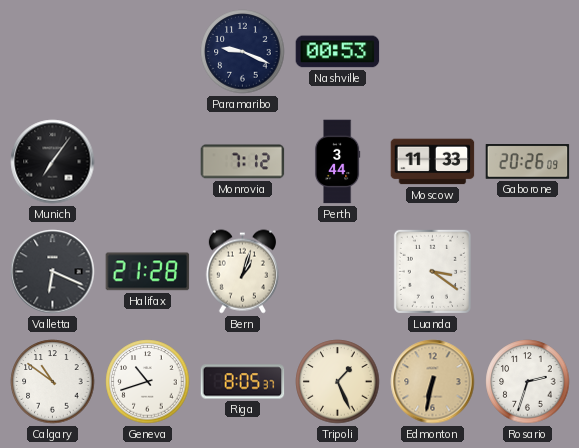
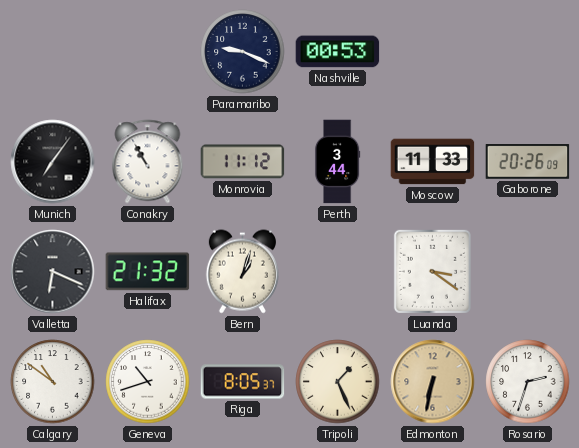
Conakry: none -> 10:55
Monrovia: 7:12 -> 11:12
Halifax: 21:28 -> 21:32
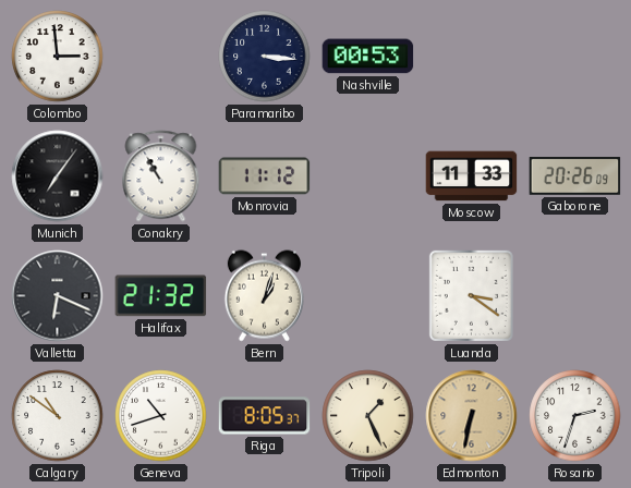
Colombo: none -> 2:59
Paramaribo: 9:19 -> 3:16
Perth: 3:44 -> none
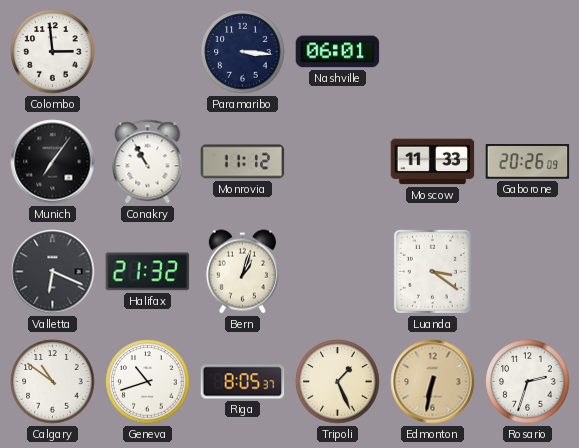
Nashville: 00:53 -> 06:01
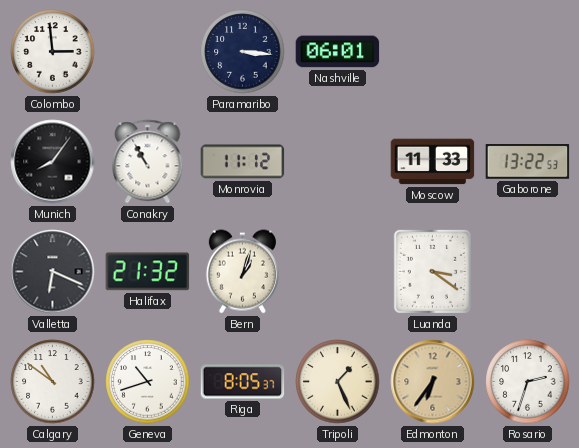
Munich: 7:06 -> 8:06
Gaborone: 20:26 -> 13:22
Edmonton: 6:32 -> 6:36
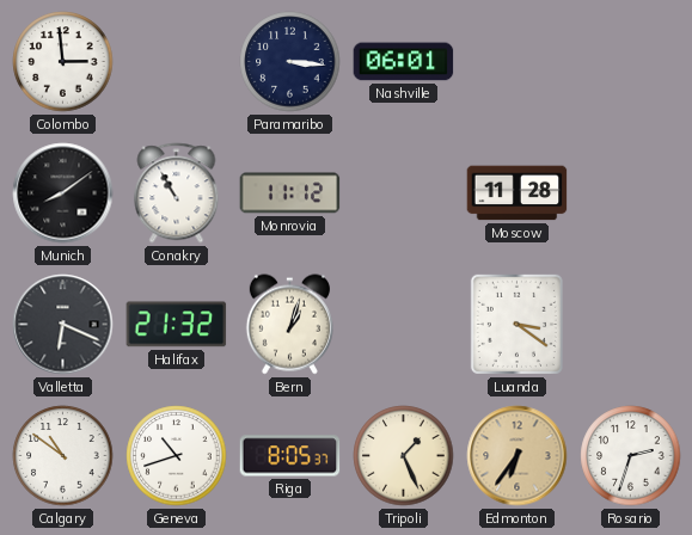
Munich: 8:06 -> 8:09
Moscow: 11:33 -> 11:28
Gaborone: 13:22 -> none
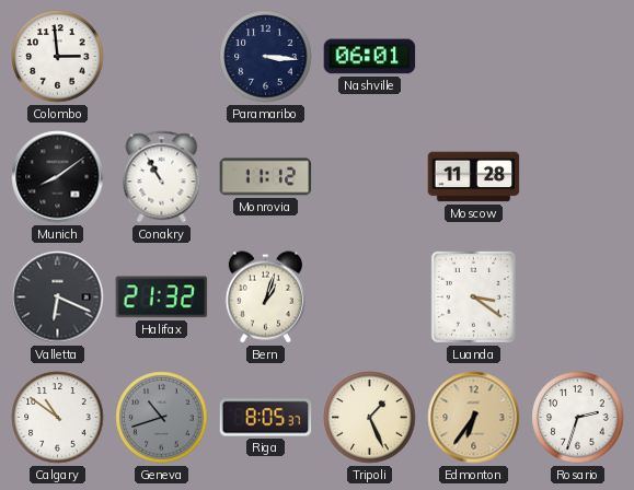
Geneva dial: white -> grey
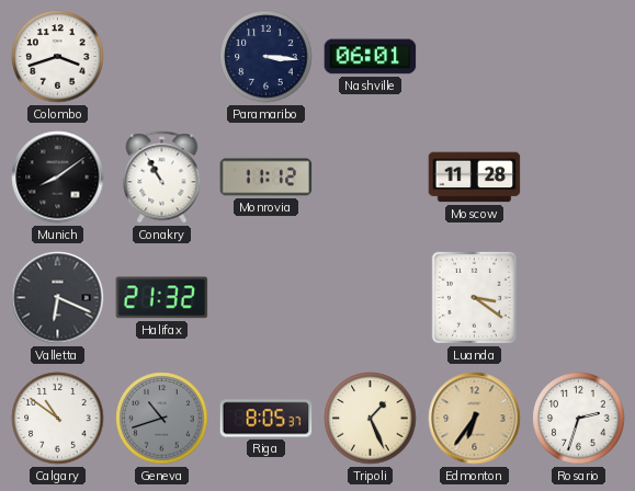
Colombo: 2:59 -> 3:42
Bern: 1:03 -> none
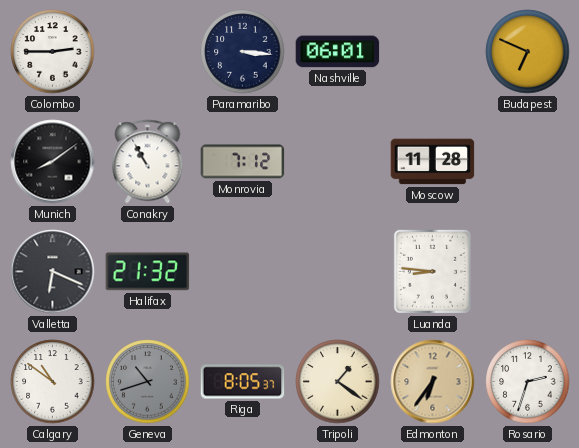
Colombo: 3:42 -> 2:45
Budapest: none -> 6:49
Monrovia: 11:12 -> 7:12
Luanda: 3:21 -> 8:46
Tripoli: 1:26 -> 1:21
